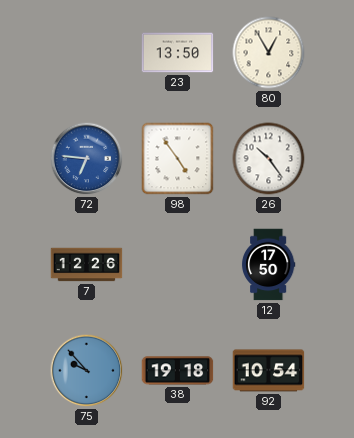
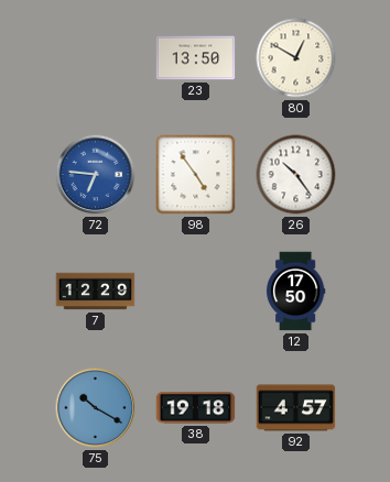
80: 12:55 -> 12:50
7: 12:26 -> 12:29
75: 9:53 -> 10:20
92: 10:54 -> 4:57
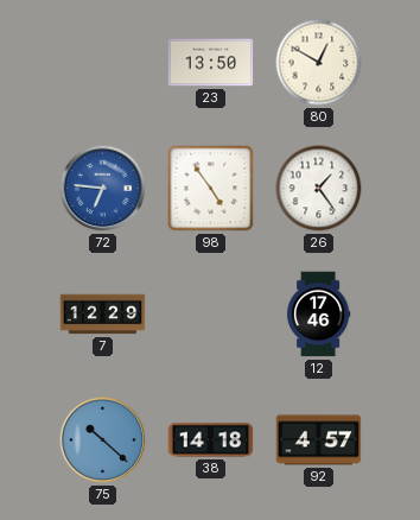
26: 10:24 -> 1:24
12: 17:50 -> 17:46
75: 10:20 -> 10:22
38: 19:18 -> 14:18
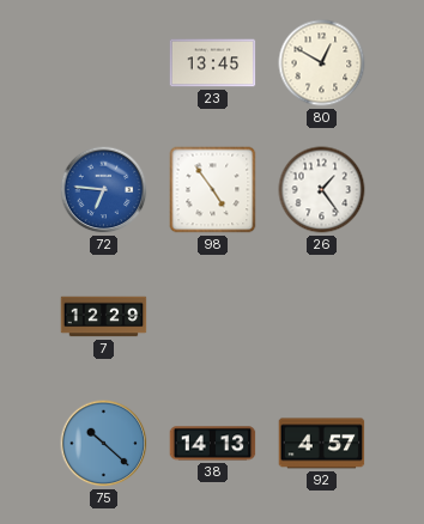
23: 13:50 -> 13:45
12: 17:46 -> none
38: 14:18 -> 14:13
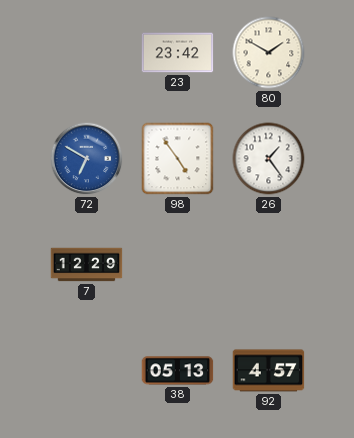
23: 13:45 -> 23:42
80: 12:50 -> 1:50
72: 6:46 -> 6:50
75: 10:22 -> none
38: 14:13 -> 05:13
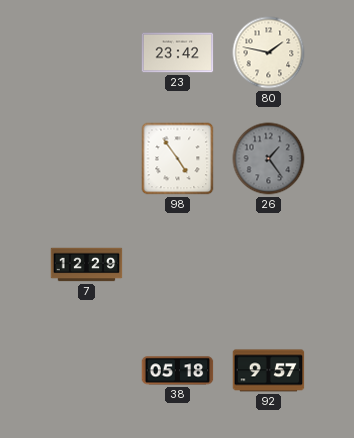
80: 1:50 -> 1:47
72: 6:50 -> none
26 dial: white -> grey
38: 05:13 -> 05:18
92: 4:57 -> 9:57
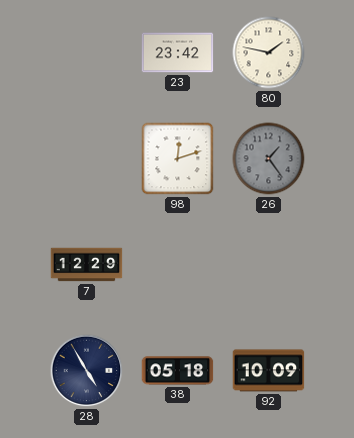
98: 4:54 -> 12:12
28: none -> 4:55
92: 9:57 -> 10:09
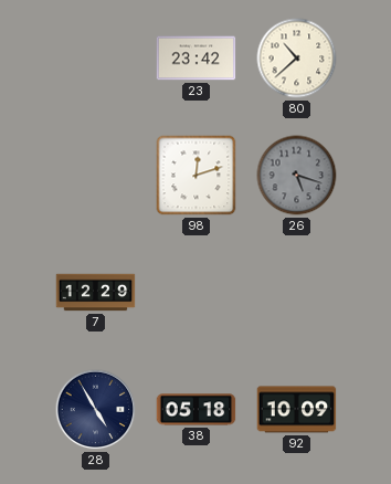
80: 1:47 -> 10:38
26: 1:24 -> 5:18
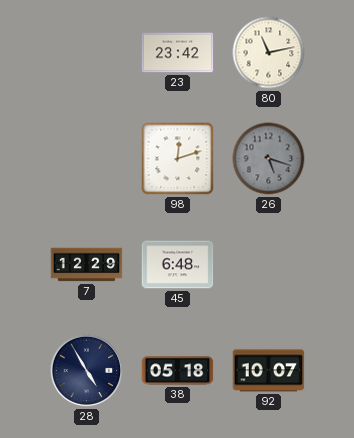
80: 10:38 -> 11:13
45: none -> 6:48
92: 10:09 -> 10:07
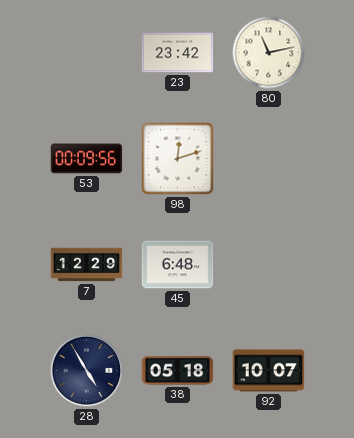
53: none -> 00:09
26: 5:18 -> none
